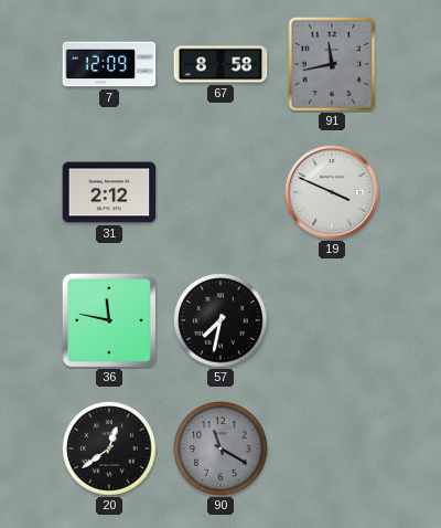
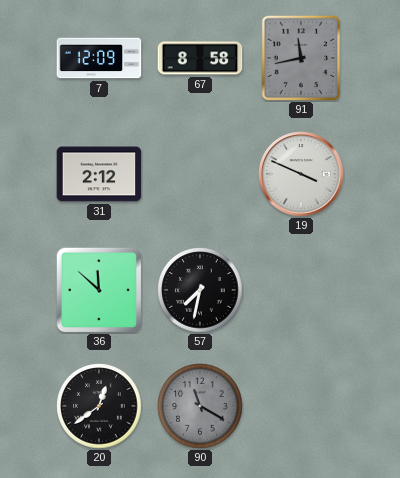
36: 11:47 -> 11:52
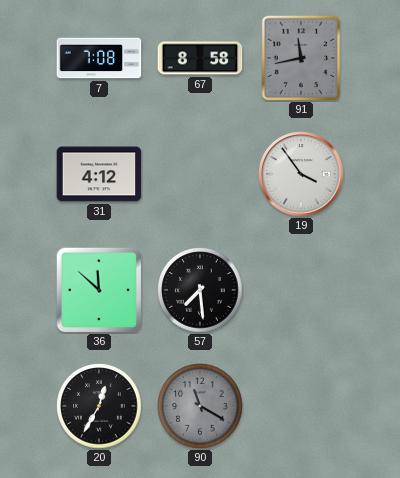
7: 12:09 -> 7:08
31: 2:12 -> 4:12
19: 3:49 -> 3:54
57: 7:32 -> 7:29
20: 12:39 -> 12:35
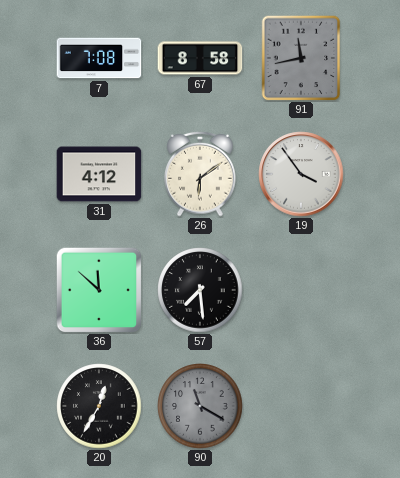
26: none -> 6:09
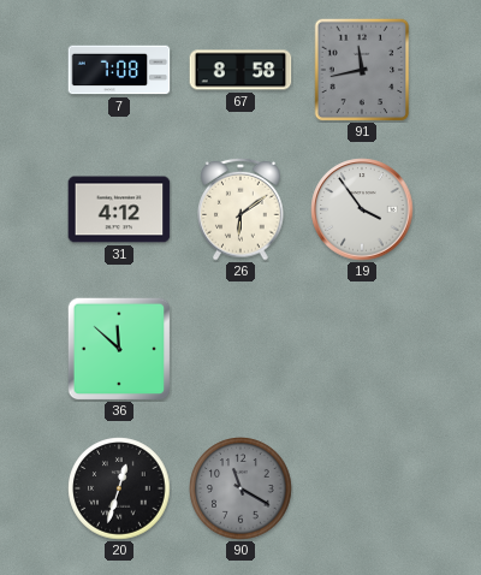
57: 7:29 -> none
20: 12:35 -> 12:33
